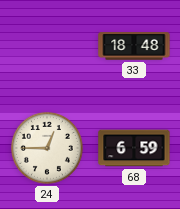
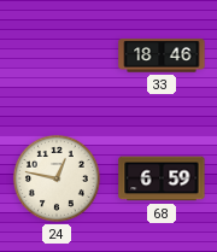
33: 18:48 -> 18:46
24: 12:45 -> 12:47
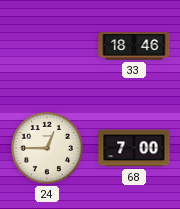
24: 12:47 -> 12:45
68: 6:59 -> 7:00
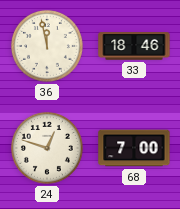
36: none -> 11:58
24: 12:45 -> 12:48
